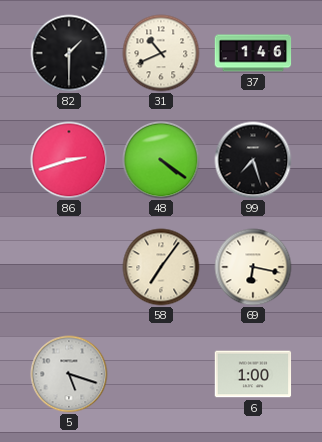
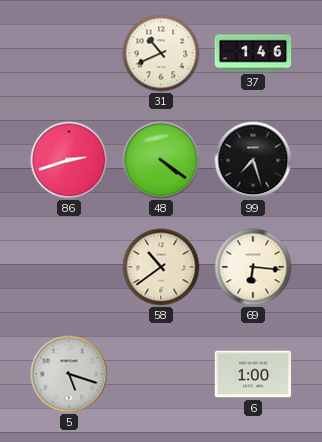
82: 1:30 -> none
58: 7:06 -> 10:39
69: 6:17 -> 6:16
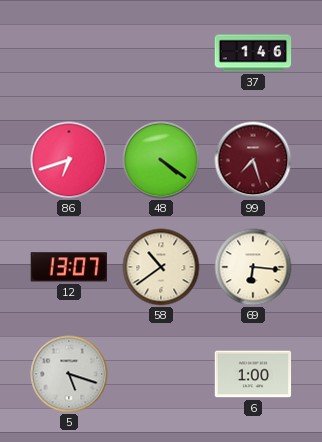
31: 10:41 -> none
86: 2:42 -> 6:42
99 dial: black -> burgundy
12: none -> 13:07
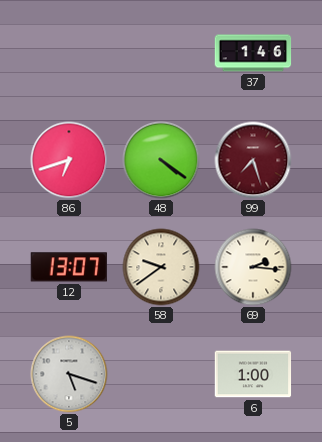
58: 10:39 -> 9:39
69: 6:16 -> 2:16
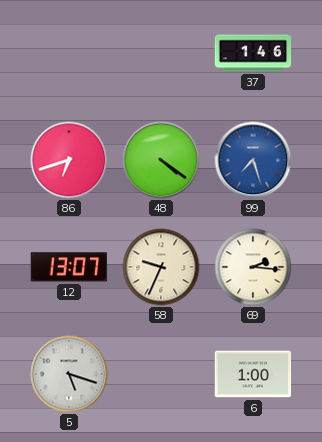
99 dial: burgundy -> blue
58: 9:39 -> 9:34
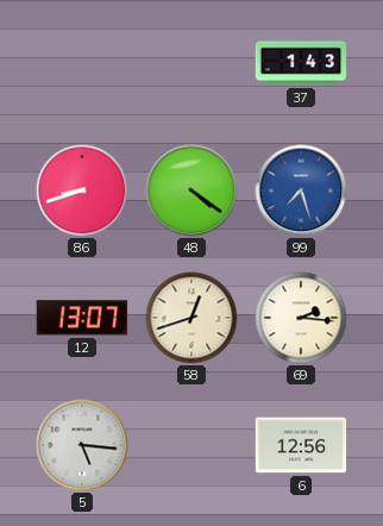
37: 1:46 -> 1:43
86: 6:42 -> 8:42
58: 9:34 -> 12:42
5: 5:18 -> 5:16
6: 1:00 -> 12:56
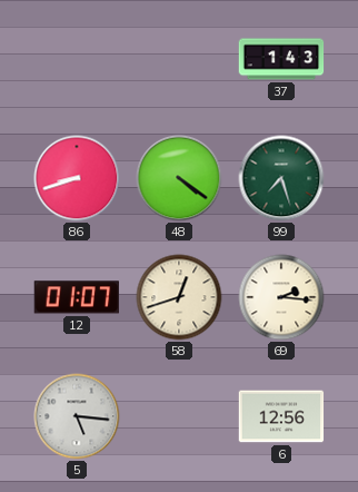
99 dial: blue -> green
12: 13:07 -> 01:07
